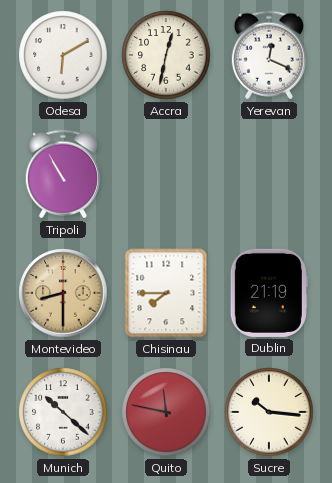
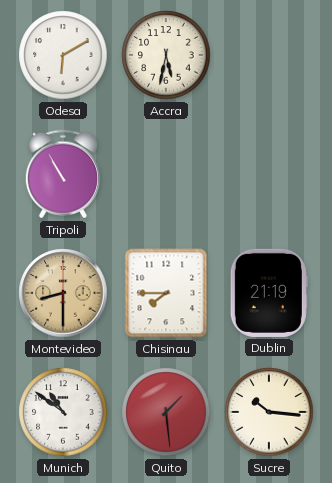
Accra: 12:32 -> 5:32
Yerevan: 12:19 -> none
Munich: 10:22 -> 10:51
Quito: 11:47 -> 1:29
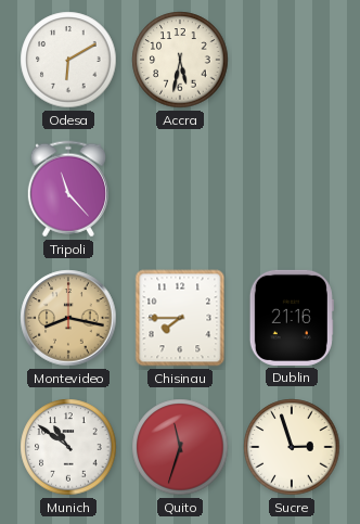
Tripoli: 10:55 -> 11:23
Montevideo: 8:30 -> 8:17
Dublin: 21:19 -> 21:16
Quito: 1:29 -> 11:33
Sucre: 10:16 -> 2:57
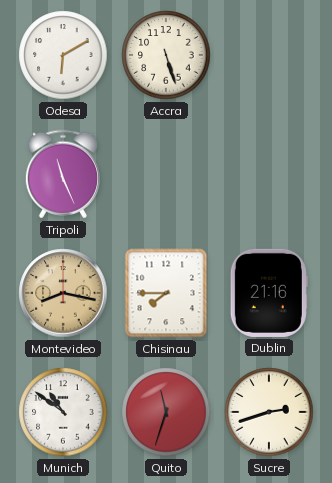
Accra: 5:32 -> 5:27
Tripoli: 11:23 -> 11:26
Sucre: 2:57 -> 2:42
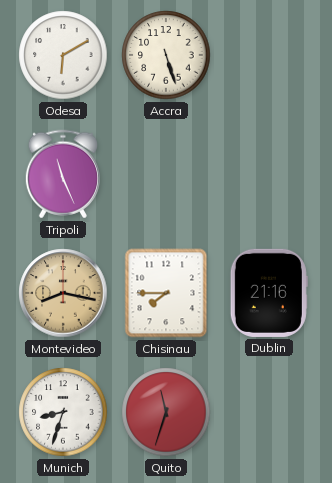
Munich: 10:51 -> 8:33
Sucre: 2:42 -> none
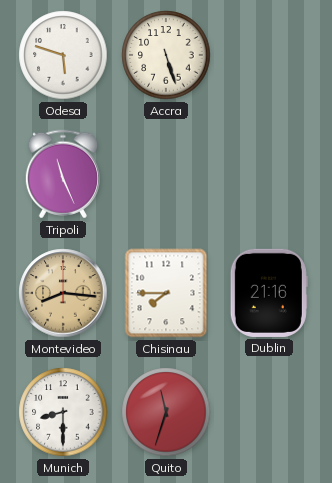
Odesa: 6:10 -> 5:48
Montevideo: 8:17 -> 8:16
Munich: 8:33 -> 8:30
